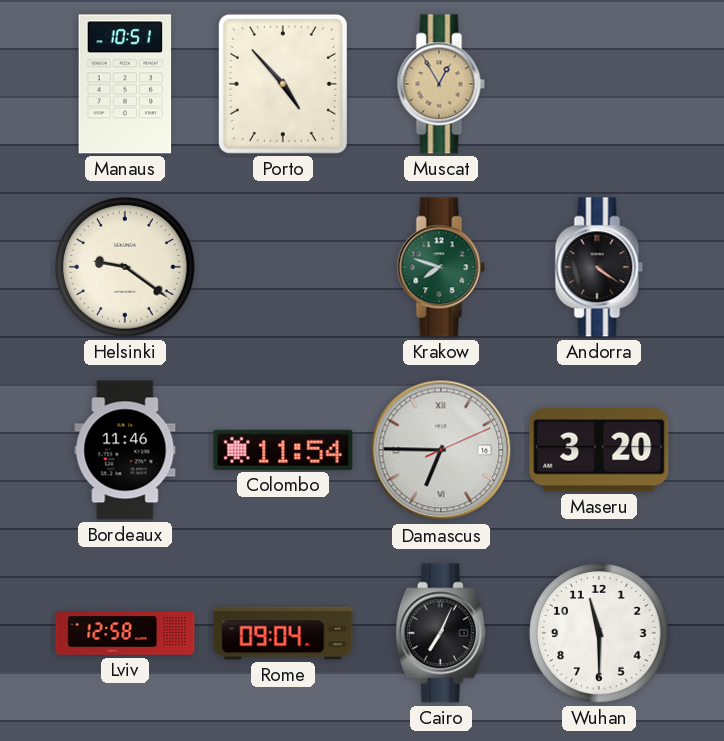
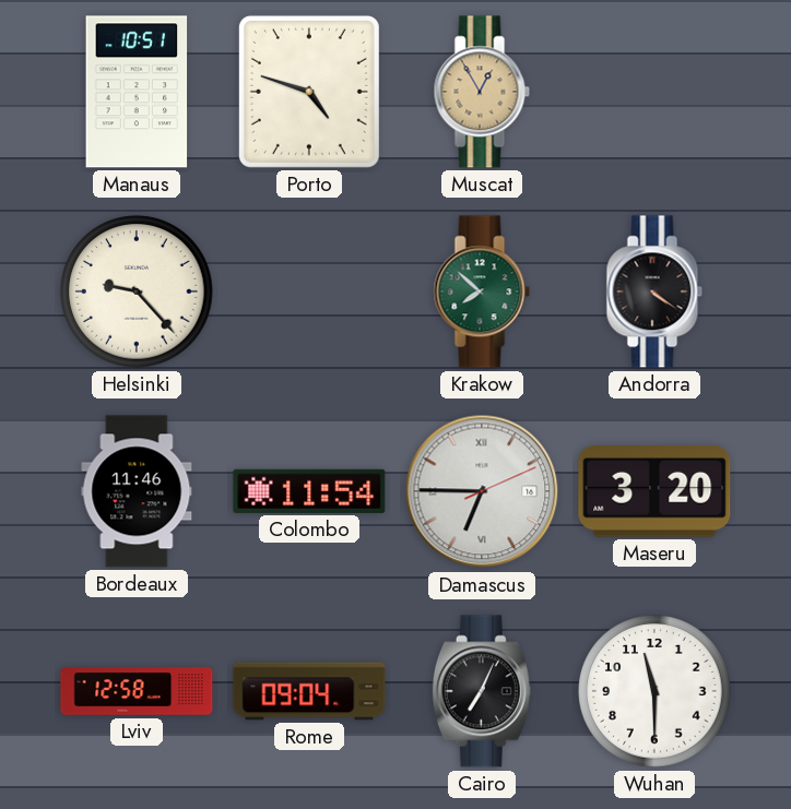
Porto: 4:53 -> 4:48
Helsinki: 9:21 -> 9:23
Krakow: 7:48 -> 7:52
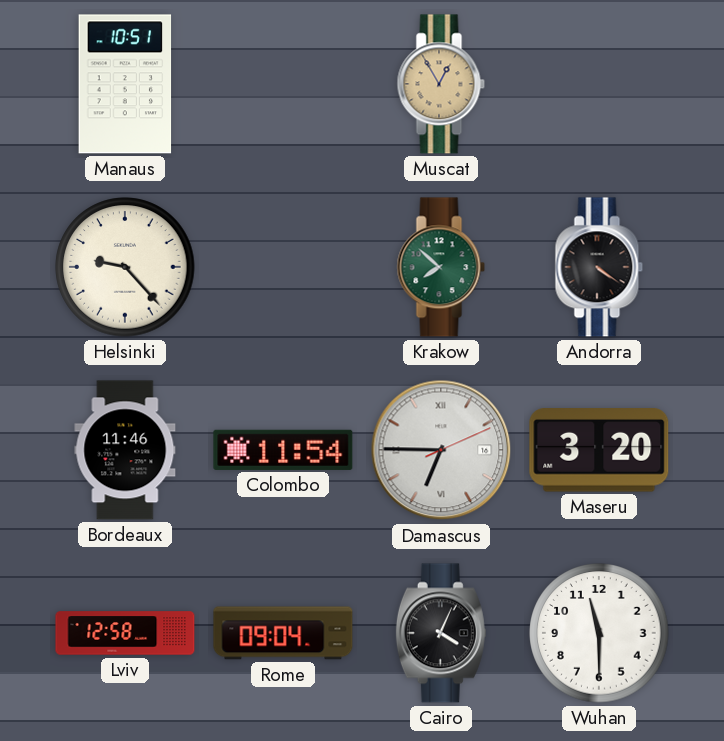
Porto: 4:48 -> none
Cairo: 7:04 -> 4:04
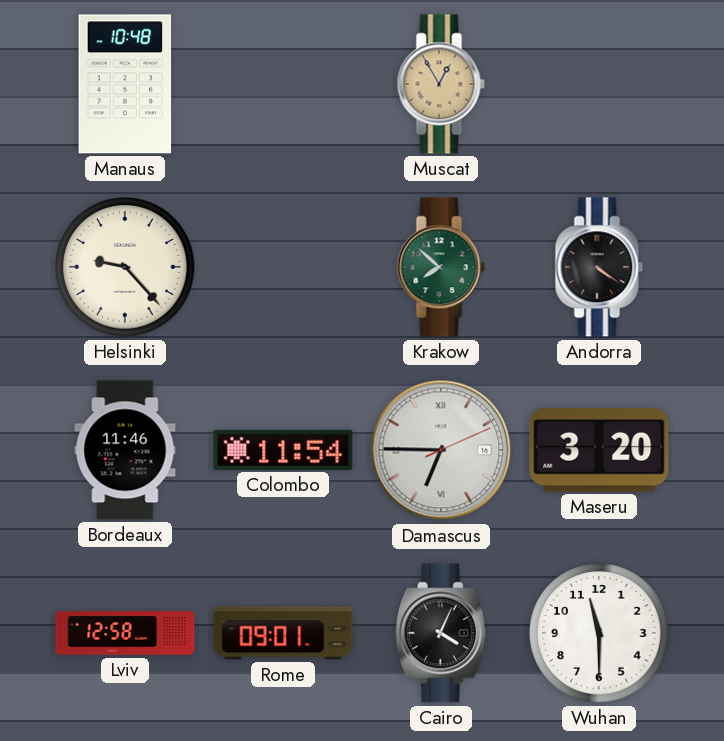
Manaus: 10:51 -> 10:48
Rome: 09:04 -> 09:01
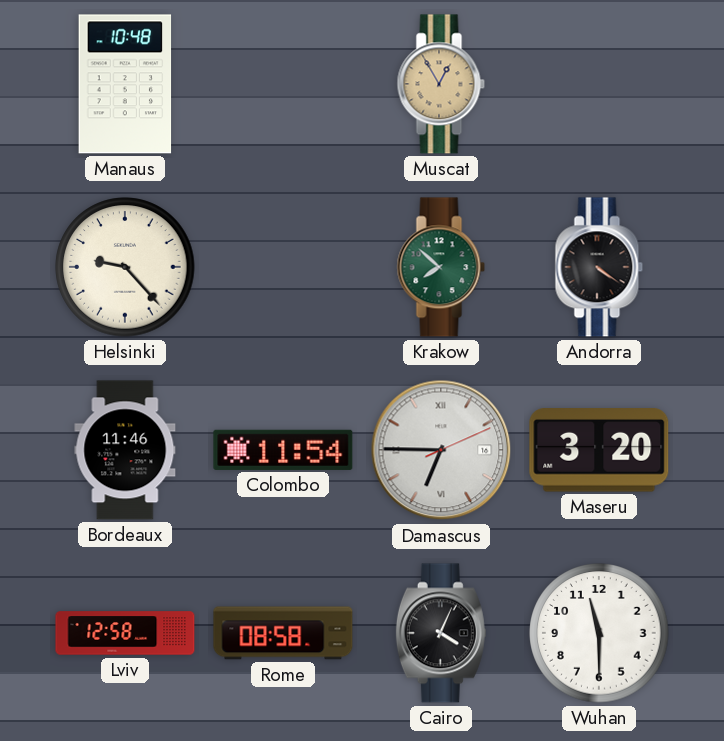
Rome: 09:01 -> 08:58
